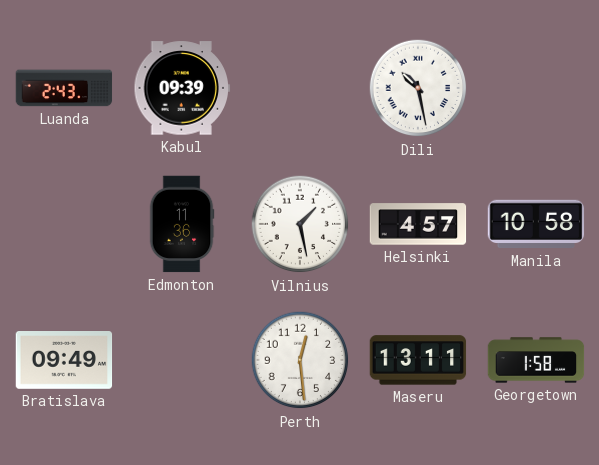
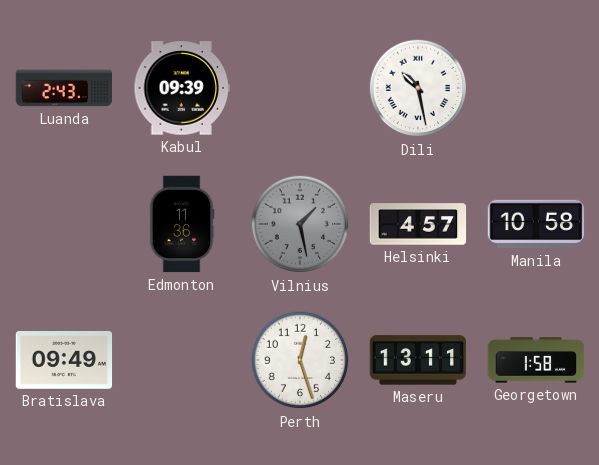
Vilnius dial: white -> grey
Perth: 12:29 -> 12:27
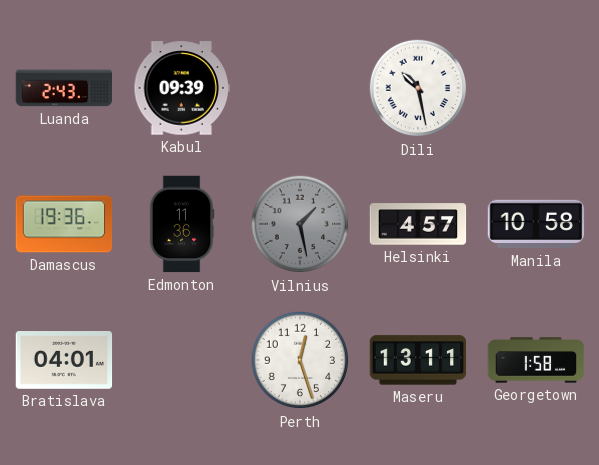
Damascus: none -> 19:36
Bratislava: 09:49 -> 04:01
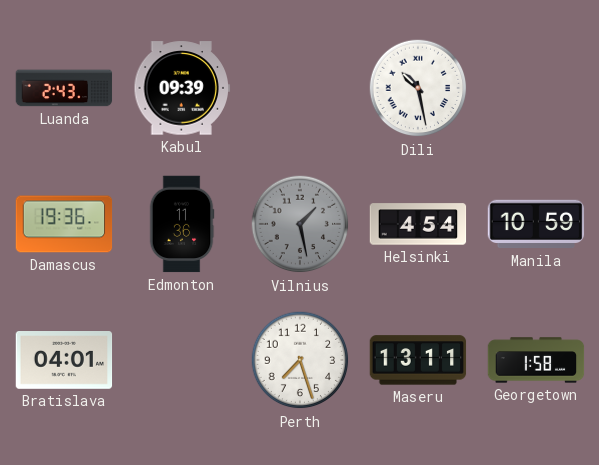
Helsinki: 4:57 -> 4:54
Manila: 10:58 -> 10:59
Perth: 12:27 -> 7:27
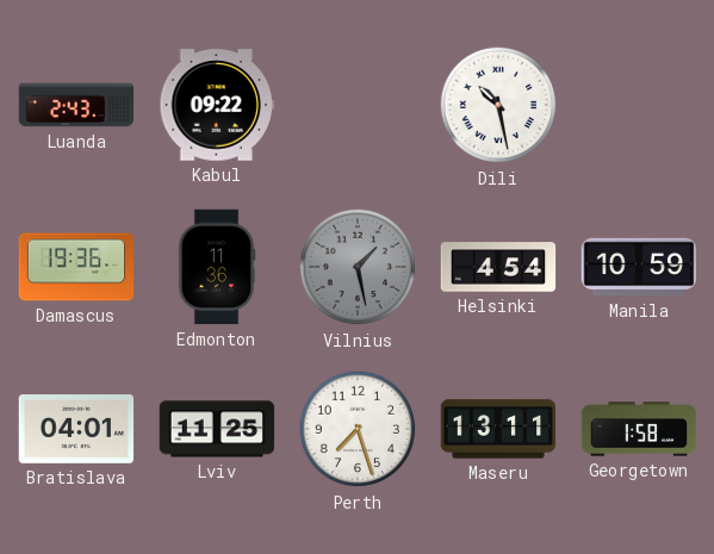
Kabul: 09:39 -> 09:22
Lviv: none -> 11:25
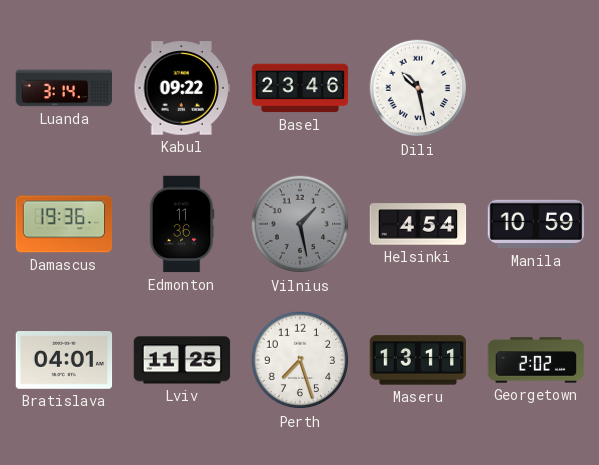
Luanda: 2:43 -> 3:14
Basel: none -> 23:46
Georgetown: 1:58 -> 2:02
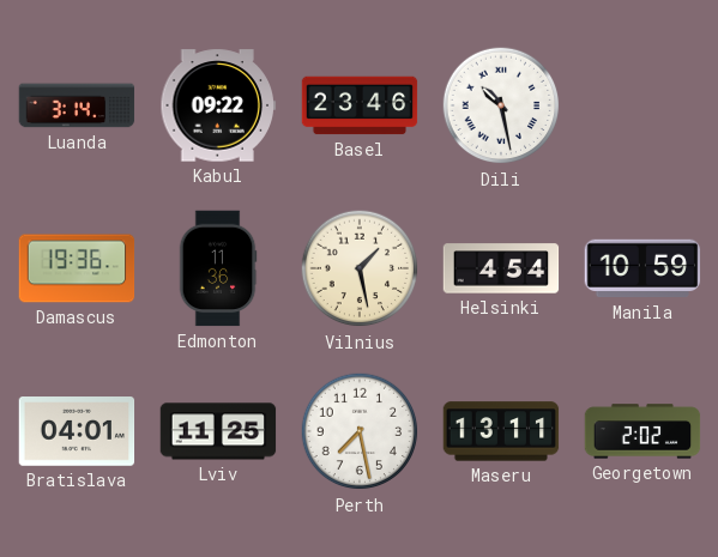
Vilnius dial: grey -> cream
Perth: 7:27 -> 7:28
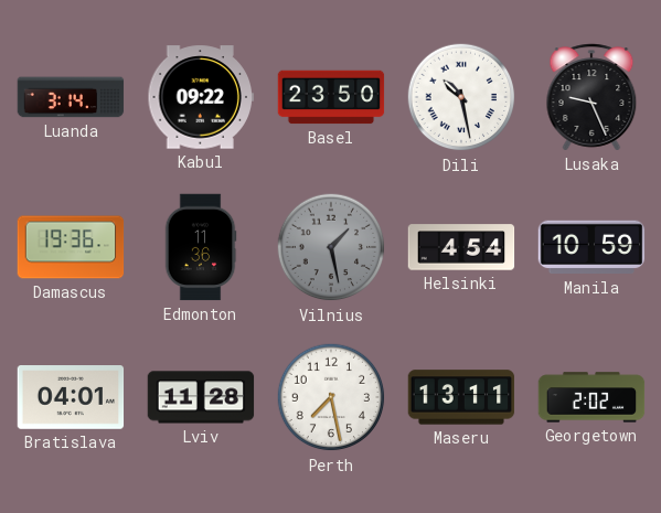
Basel: 23:46 -> 23:50
Lusaka: none -> 9:26
Vilnius dial: cream -> grey
Lviv: 11:25 -> 11:28
